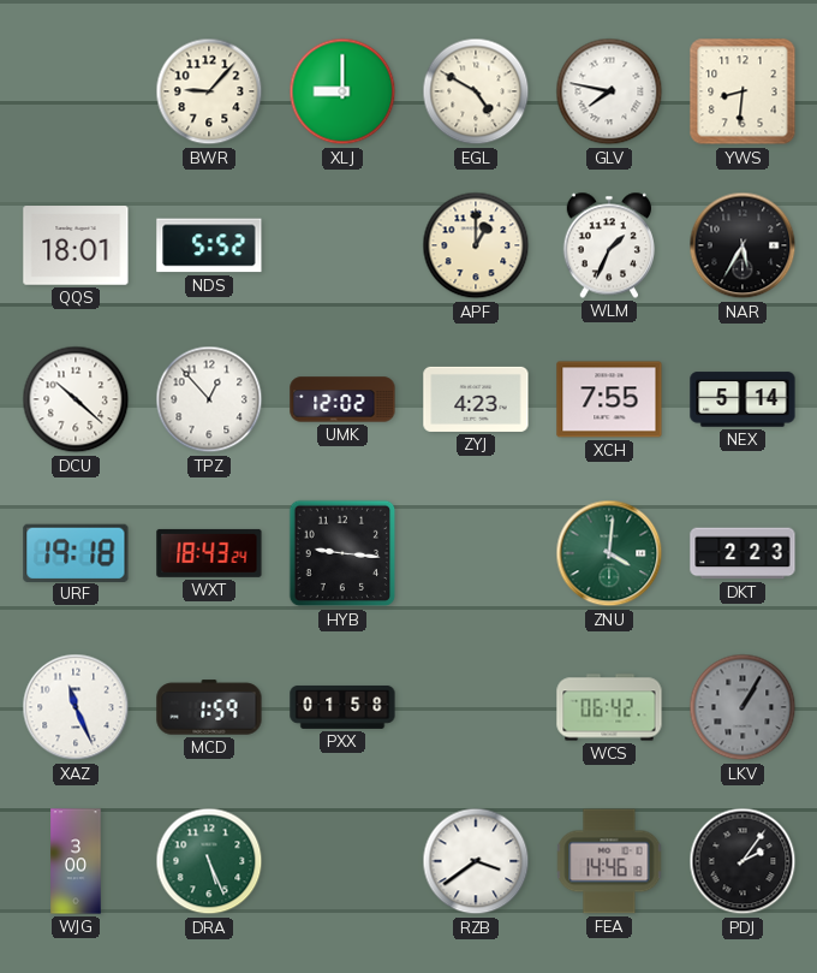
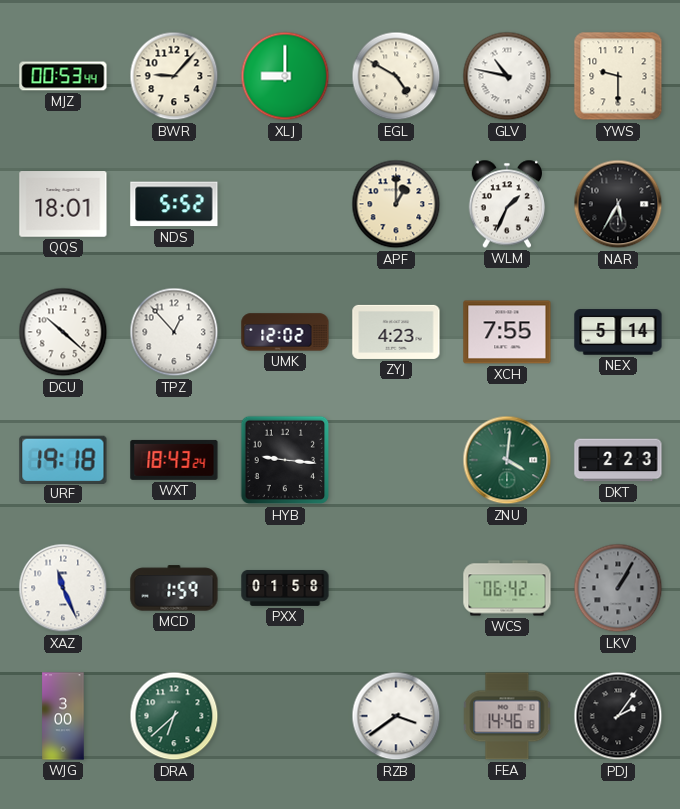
MJZ: none -> 00:53
GLV: 7:47 -> 10:47
YWS: 8:31 -> 9:30
DRA: 5:26 -> 6:38
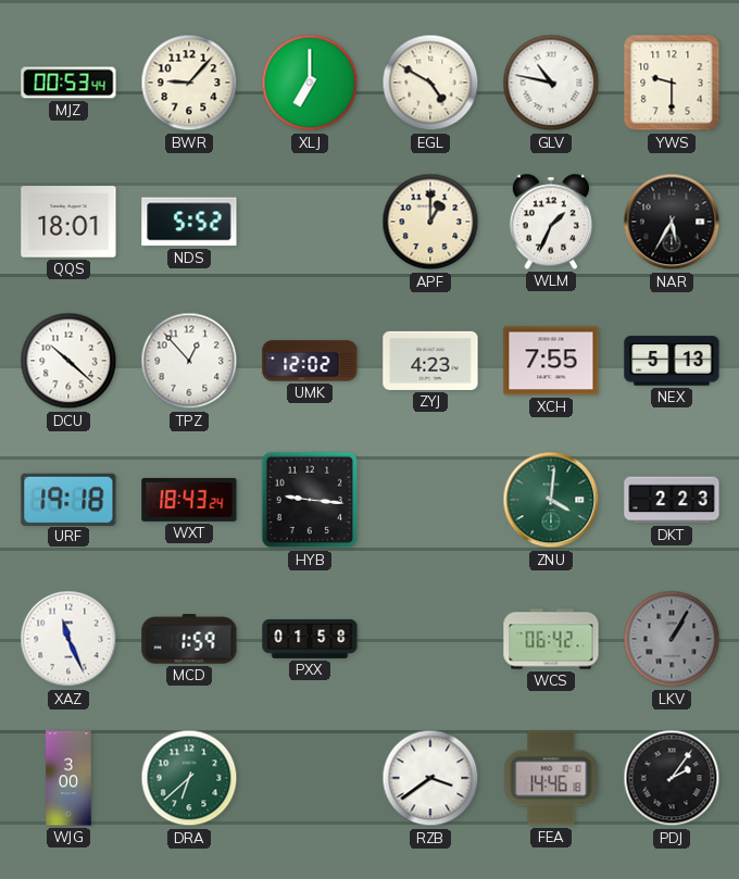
XLJ: 9:00 -> 7:00
NEX: 5:14 -> 5:13
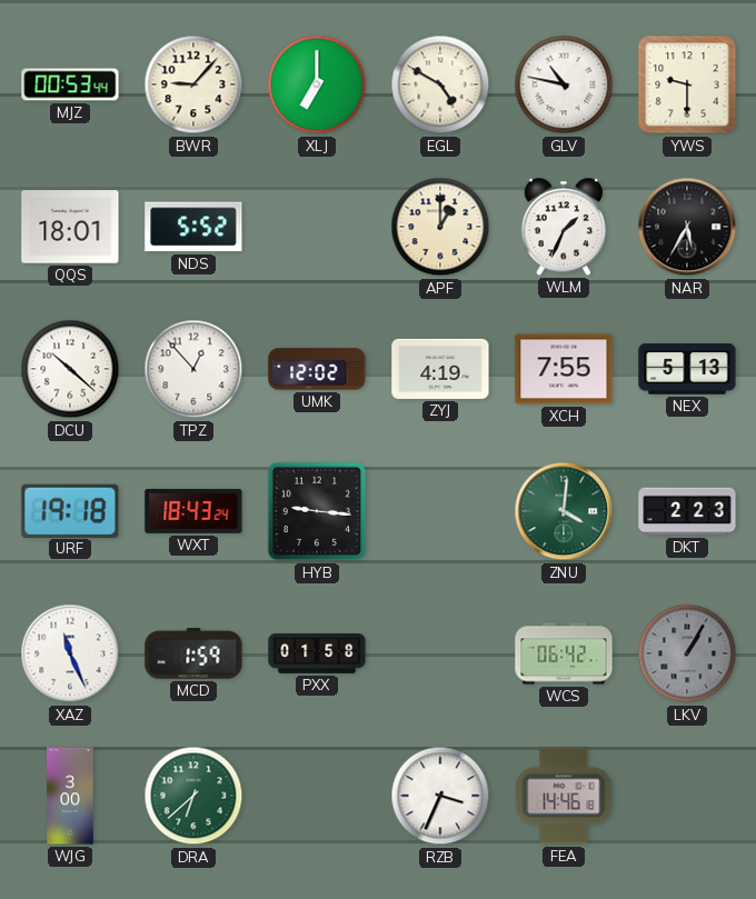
ZYJ: 4:23 -> 4:19
RZB: 3:39 -> 3:34
PDJ: 2:06 -> none
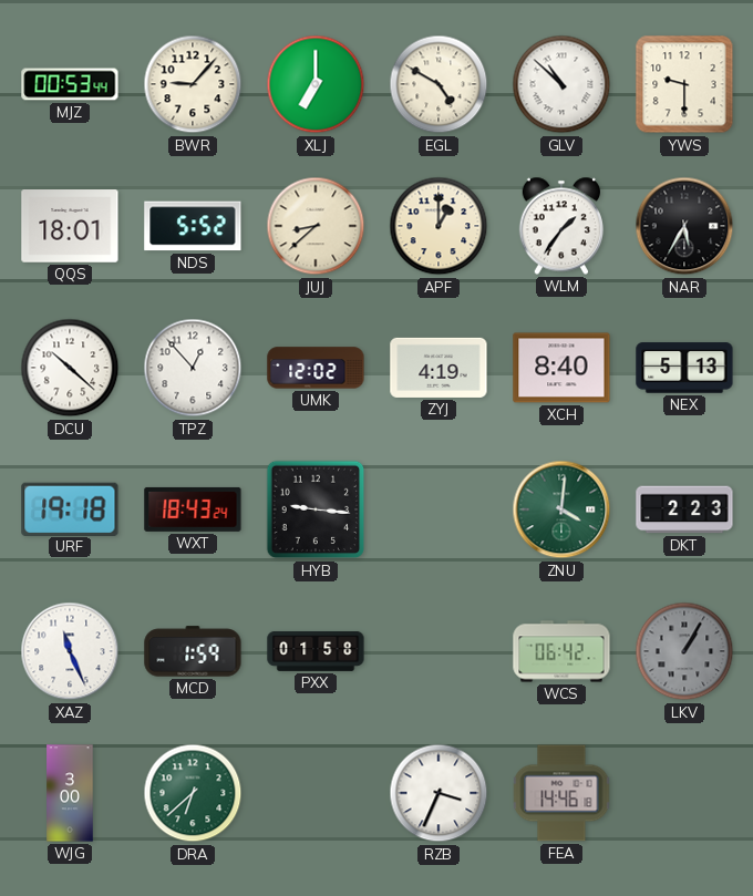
GLV: 10:47 -> 10:52
JUJ: none -> 8:38
WLM: 1:34 -> 1:36
XCH: 7:55 -> 8:40
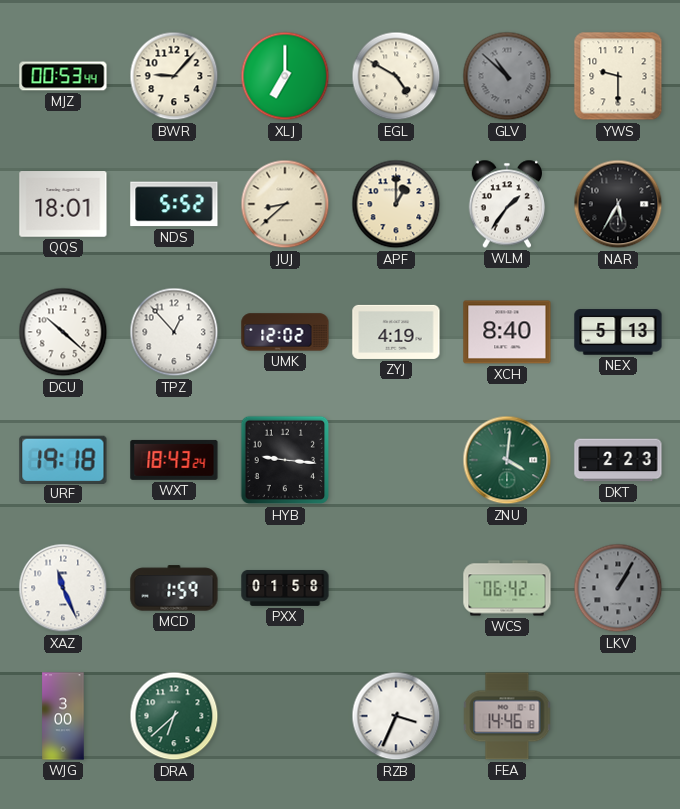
GLV dial: white -> grey
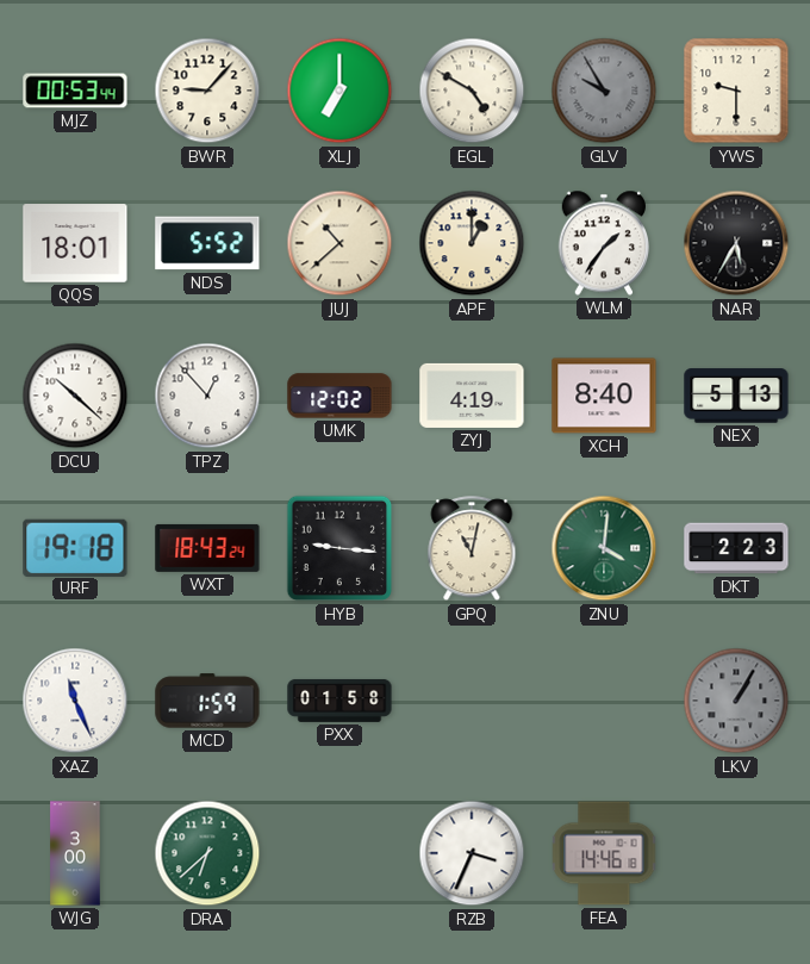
GLV: 10:52 -> 9:55
JUJ: 8:38 -> 10:38
GPQ: none -> 11:02
WCS: 06:42 -> none
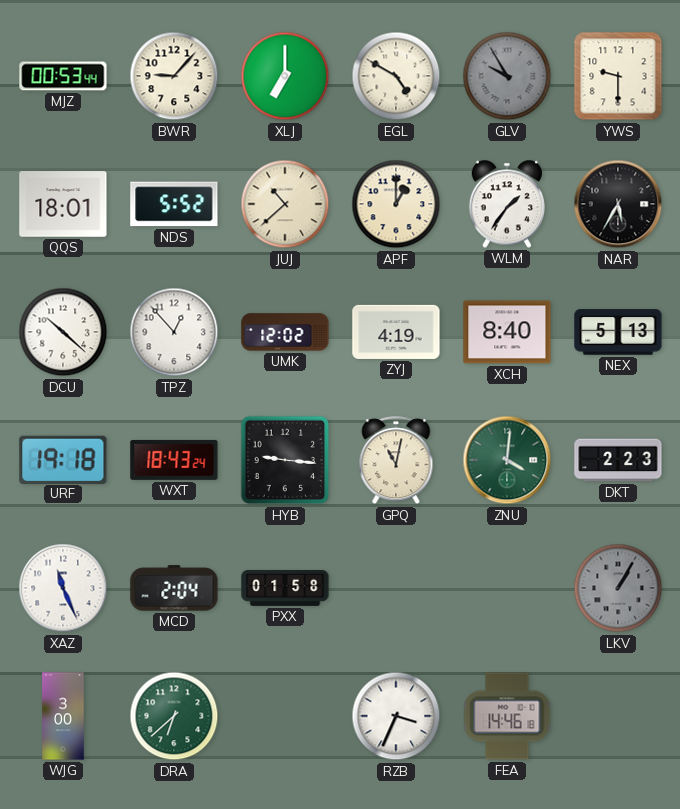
MCD: 1:59 -> 2:04
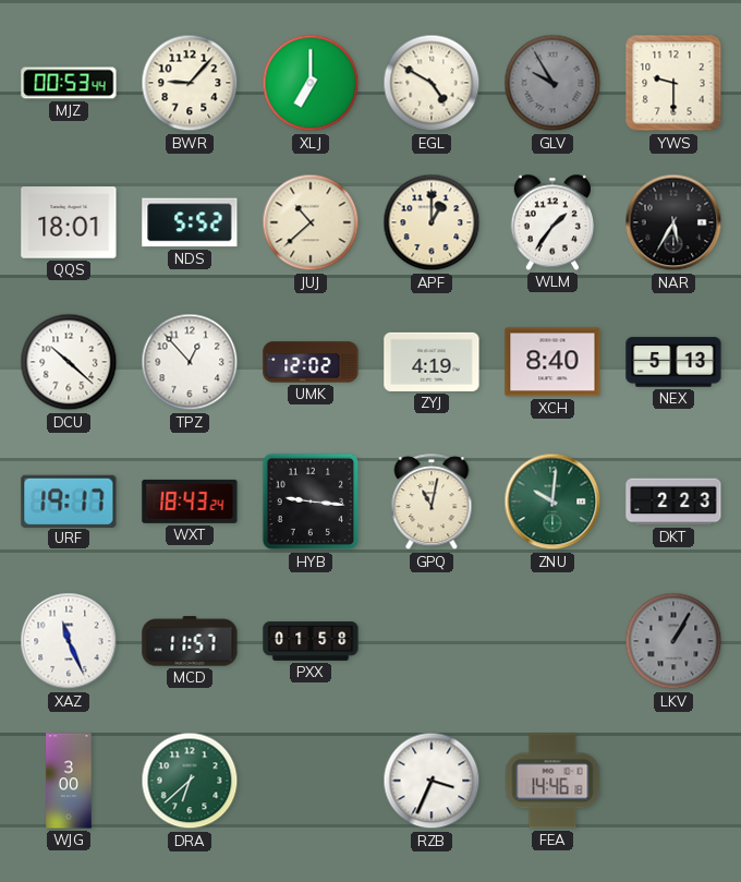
URF: 19:18 -> 19:17
ZNU: 4:01 -> 10:01
MCD: 2:04 -> 11:57
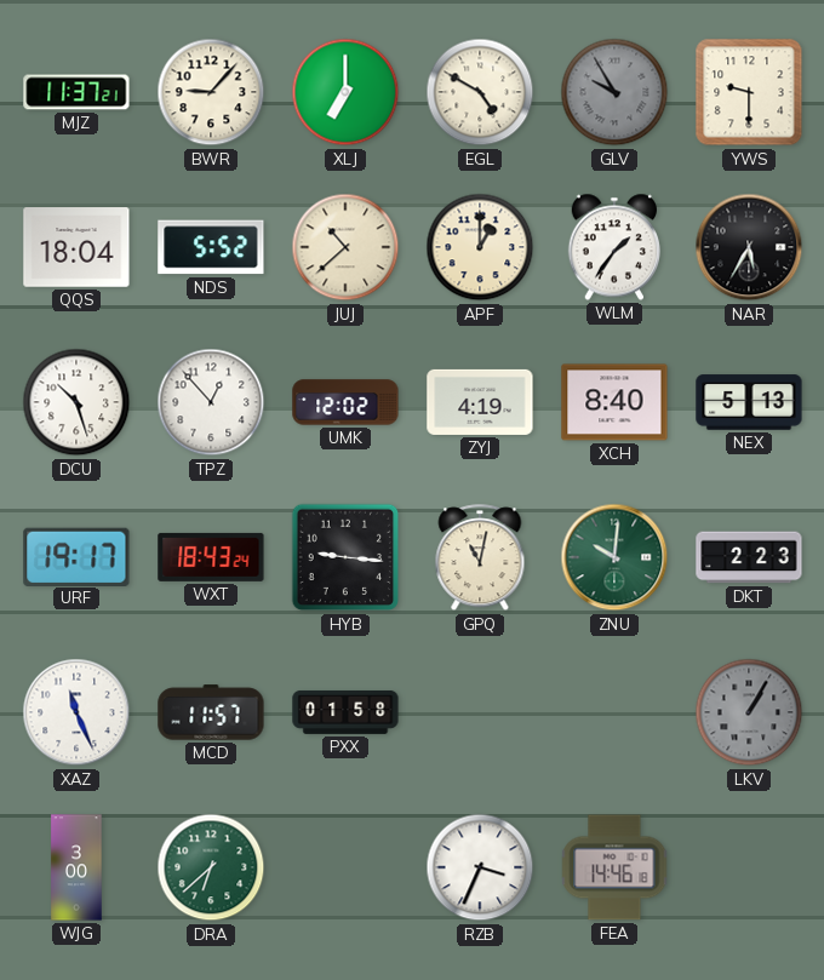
MJZ: 00:53 -> 11:37
QQS: 18:01 -> 18:04
DCU: 10:22 -> 10:27
